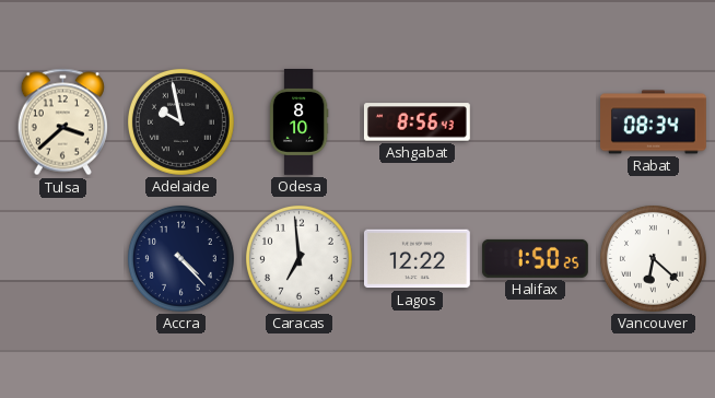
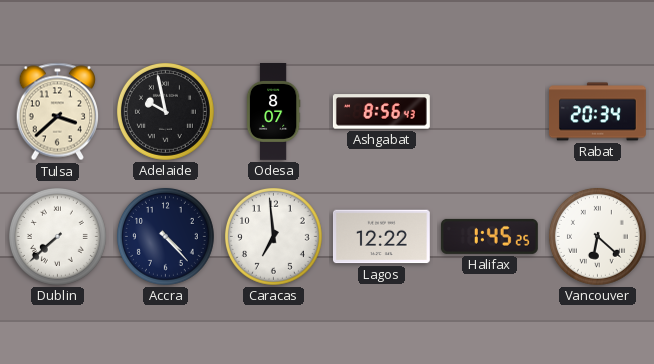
Odesa: 8:10 -> 8:07
Rabat: 08:34 -> 20:34
Dublin: none -> 7:38
Halifax: 1:50 -> 1:45
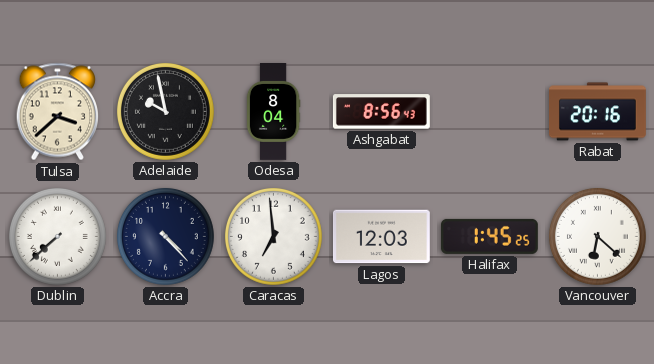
Odesa: 8:07 -> 8:04
Rabat: 20:34 -> 20:16
Lagos: 12:22 -> 12:03
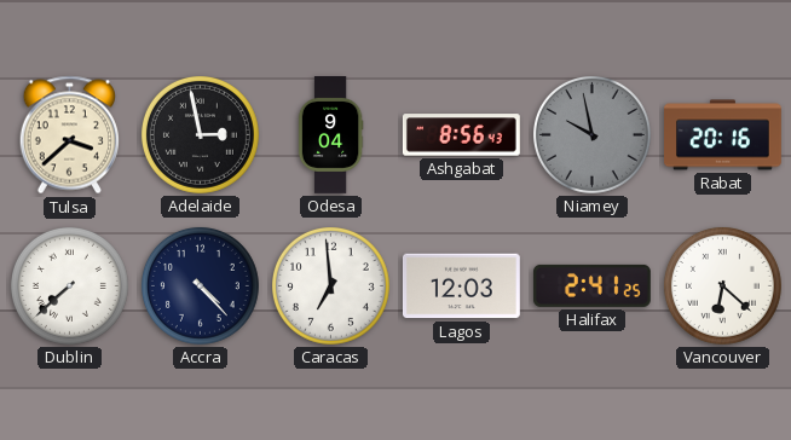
Adelaide: 9:58 -> 2:58
Odesa: 8:04 -> 9:04
Niamey: none -> 9:58
Halifax: 1:45 -> 2:41
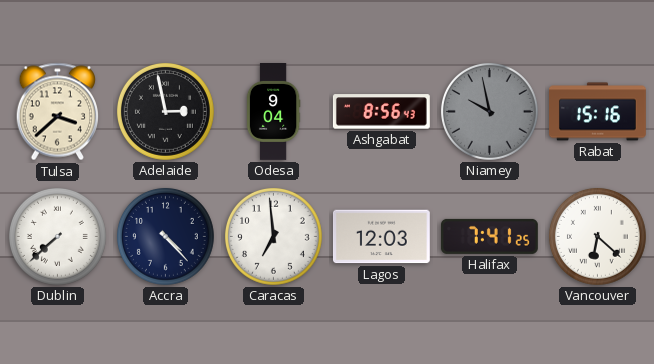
Rabat: 20:16 -> 15:16
Halifax: 2:41 -> 7:41
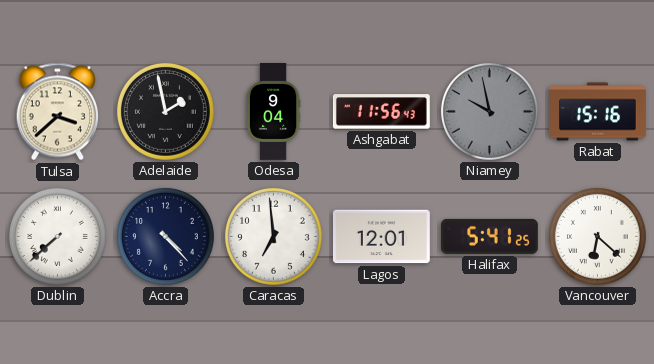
Adelaide: 2:58 -> 1:58
Ashgabat: 8:56 -> 11:56
Lagos: 12:03 -> 12:01
Halifax: 7:41 -> 5:41
